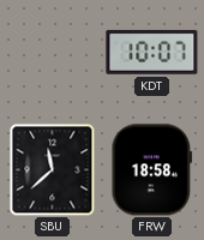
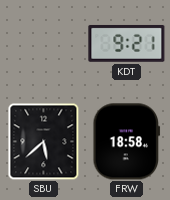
KDT: 10:07 -> 9:21
SBU: 11:38 -> 5:38
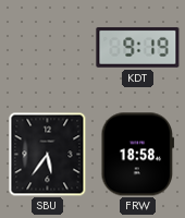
KDT: 9:21 -> 9:19
SBU: 5:38 -> 5:36
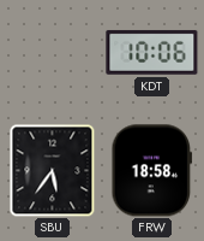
KDT: 9:19 -> 10:06
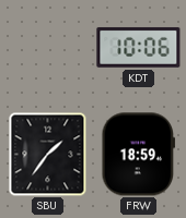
SBU: 5:36 -> 1:36
FRW: 18:58 -> 18:59
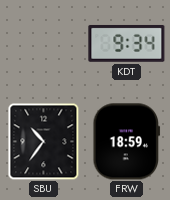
KDT: 10:06 -> 9:34
SBU: 1:36 -> 10:36
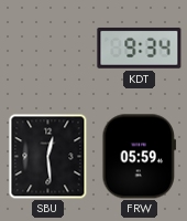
SBU: 10:36 -> 12:29
FRW: 18:59 -> 05:59
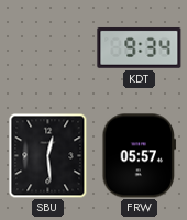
FRW: 05:59 -> 05:57
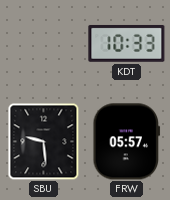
KDT: 9:34 -> 10:33
SBU: 12:29 -> 9:29
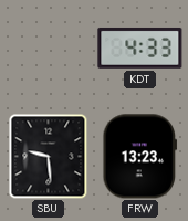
KDT: 10:33 -> 4:33
FRW: 05:57 -> 13:23
